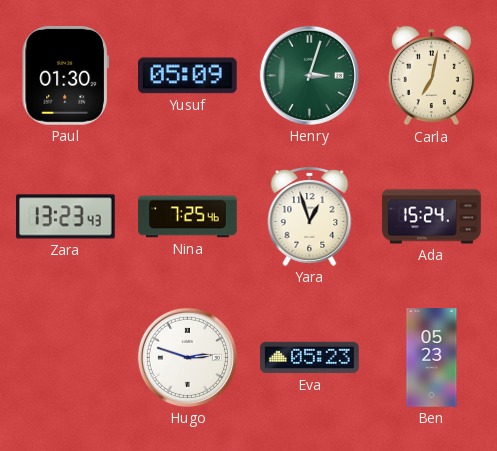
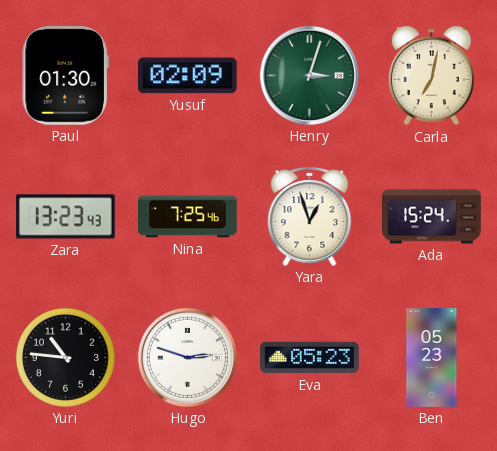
Yusuf: 05:09 -> 02:09
Yuri: none -> 10:46
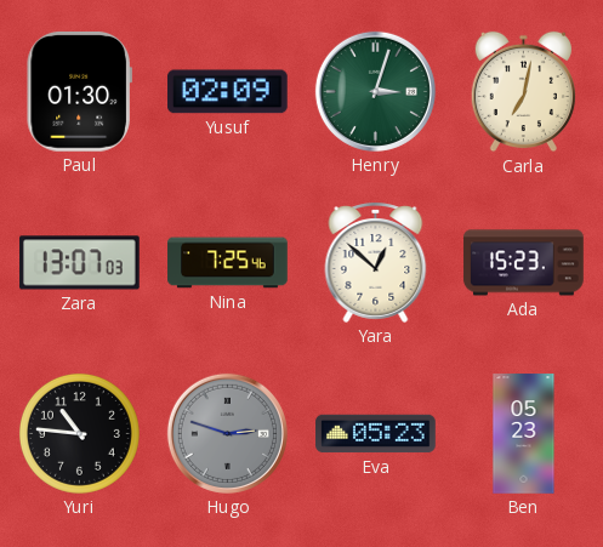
Zara: 13:23 -> 13:07
Yara: 12:57 -> 12:52
Ada: 15:24 -> 15:23
Hugo dial: white -> grey
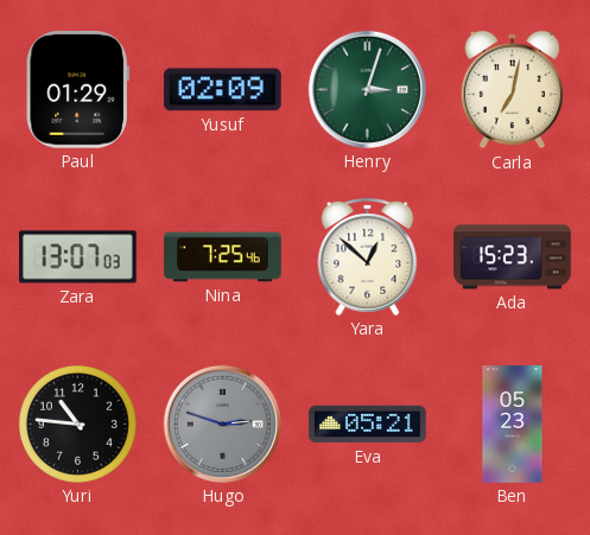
Paul: 01:30 -> 01:29
Eva: 05:23 -> 05:21
